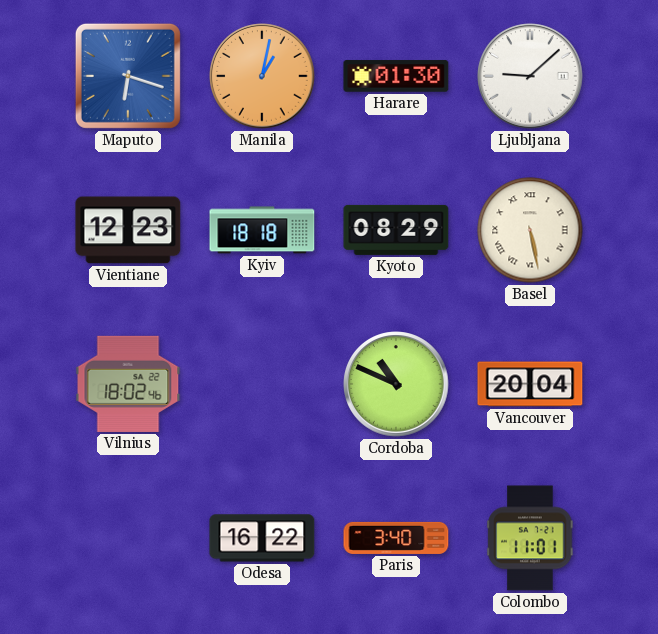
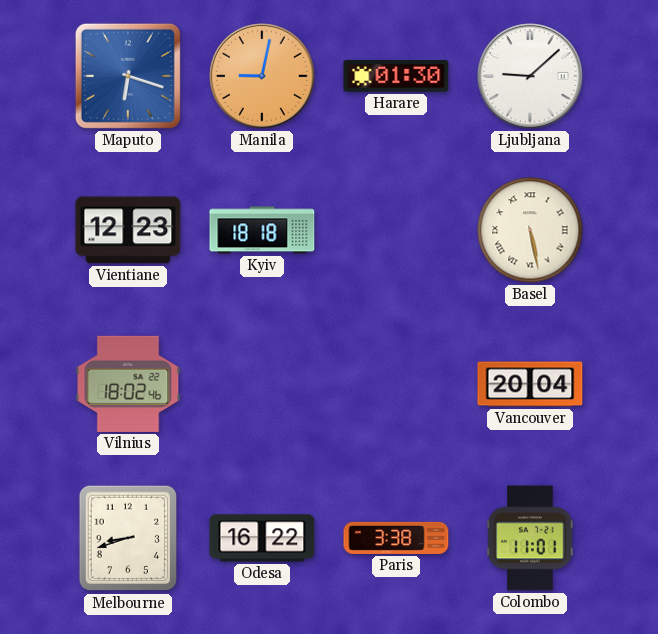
Manila: 1:02 -> 9:02
Kyoto: 08:29 -> none
Cordoba: 10:49 -> none
Melbourne: none -> 8:42
Paris: 3:40 -> 3:38
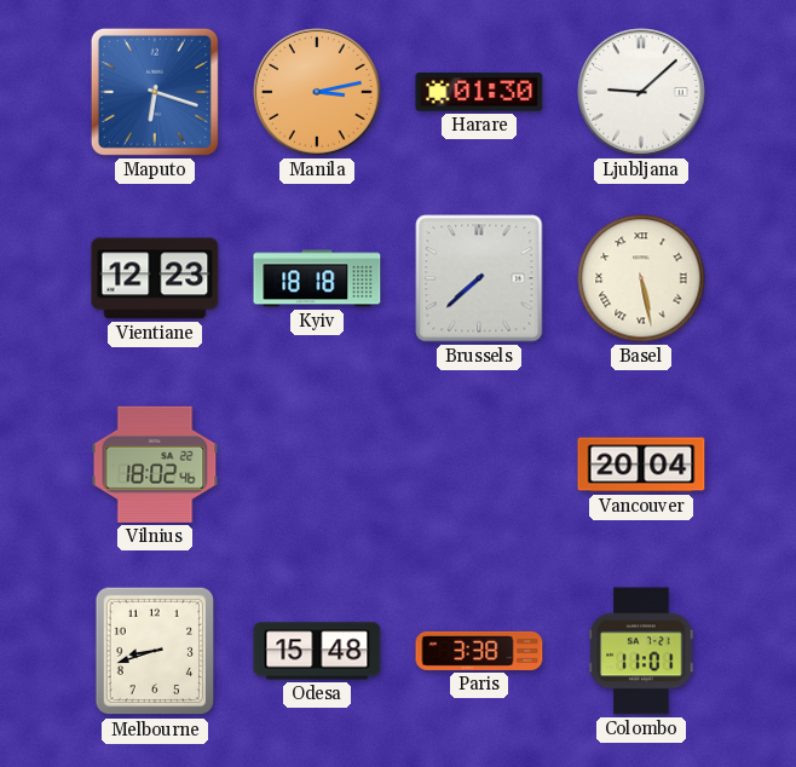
Manila: 9:02 -> 3:13
Brussels: none -> 7:38
Odesa: 16:22 -> 15:48
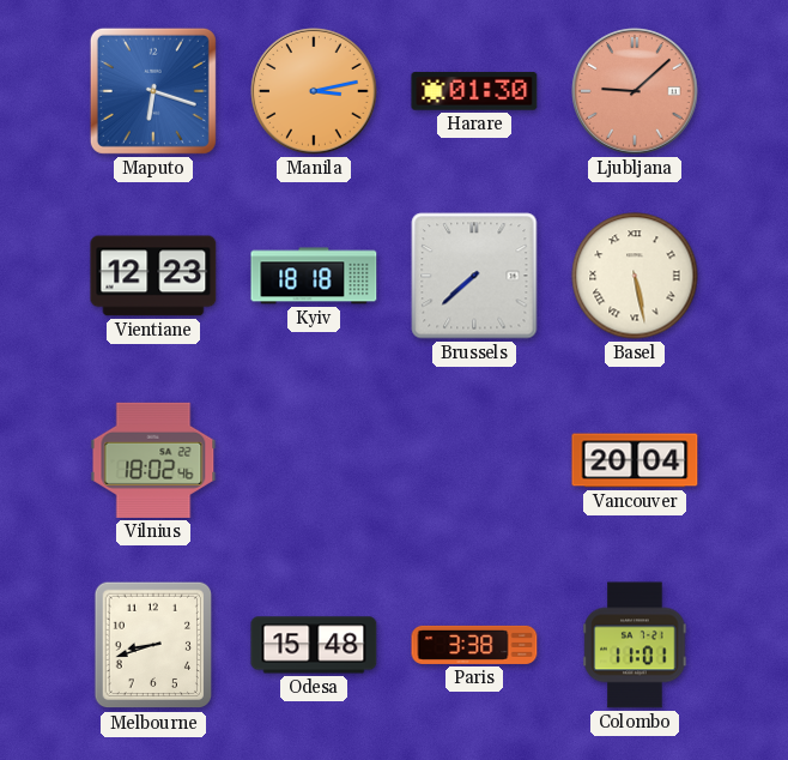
Ljubljana dial: white -> salmon
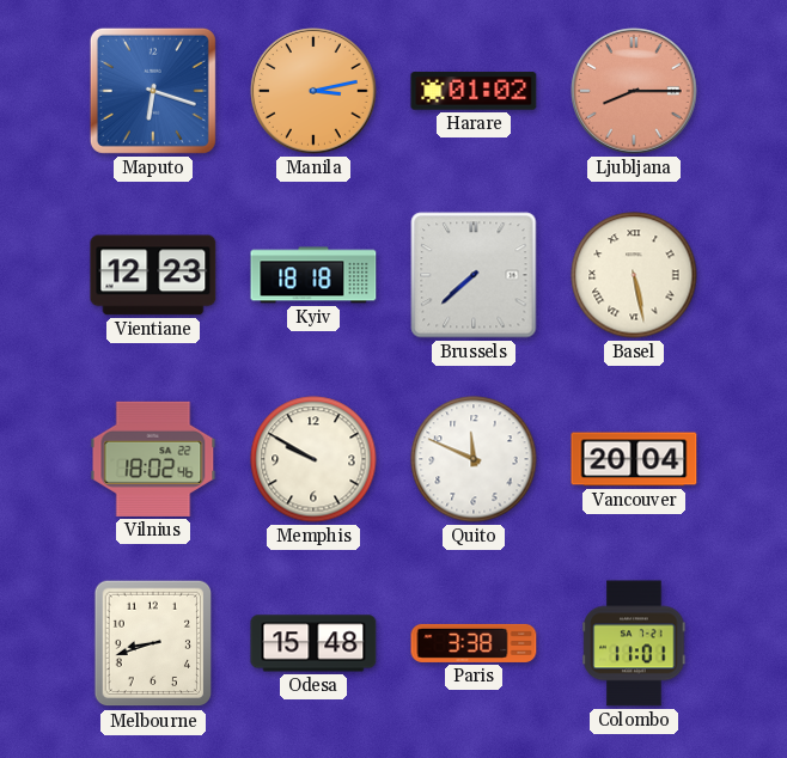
Harare: 01:30 -> 01:02
Ljubljana: 9:08 -> 8:15
Memphis: none -> 9:50
Quito: none -> 11:49
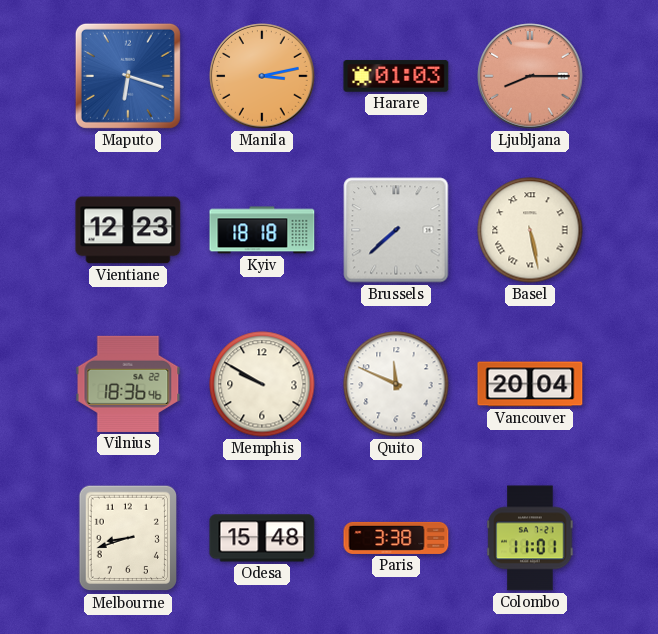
Harare: 01:02 -> 01:03
Vilnius: 18:02 -> 18:36
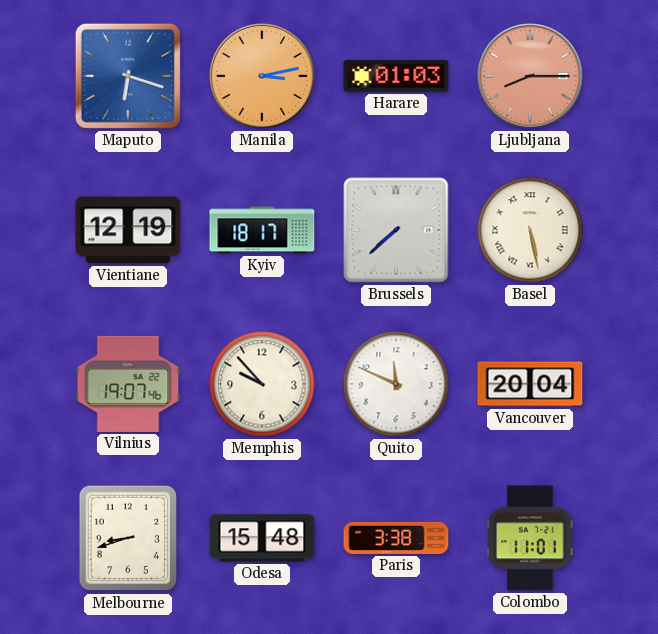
Vientiane: 12:23 -> 12:19
Kyiv: 18:18 -> 18:17
Vilnius: 18:36 -> 19:07
Memphis: 9:50 -> 9:53
